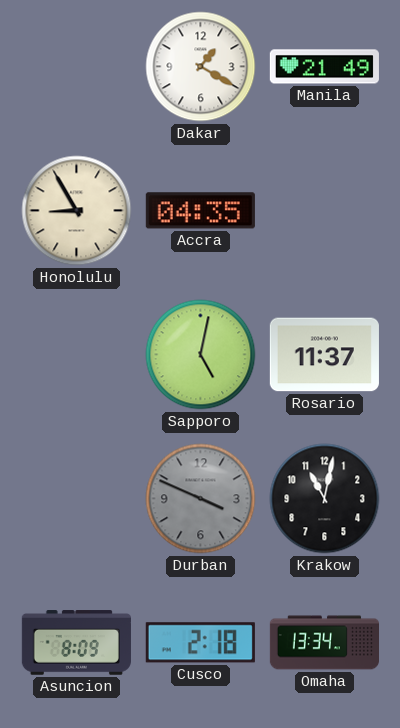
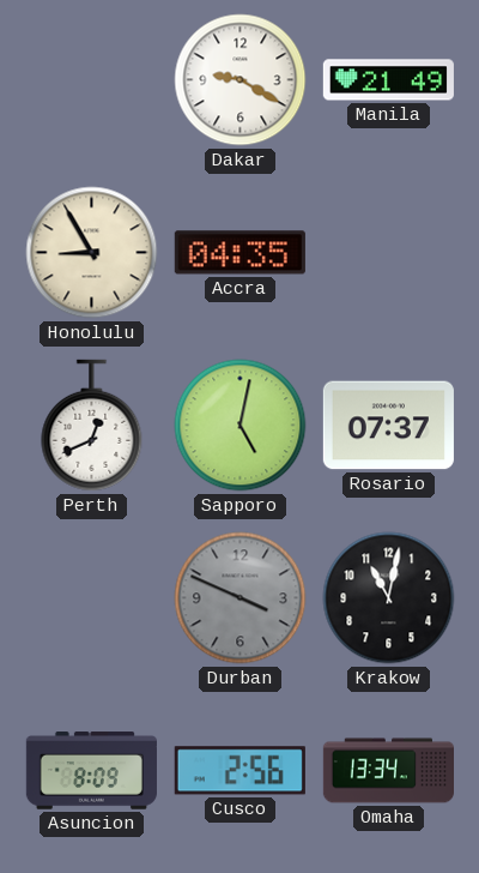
Dakar: 1:20 -> 9:20
Perth: none -> 12:41
Rosario: 11:37 -> 07:37
Cusco: 2:18 -> 2:56
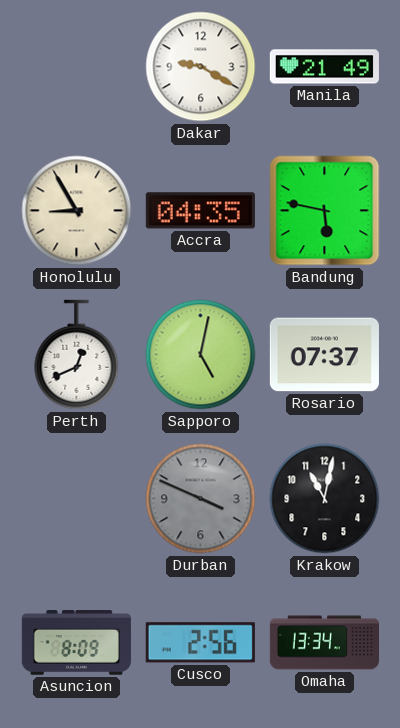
Bandung: none -> 5:47
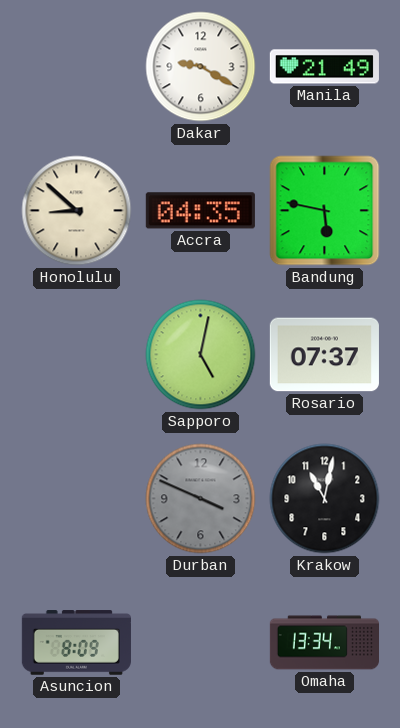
Honolulu: 8:55 -> 8:52
Perth: 12:41 -> none
Cusco: 2:56 -> none
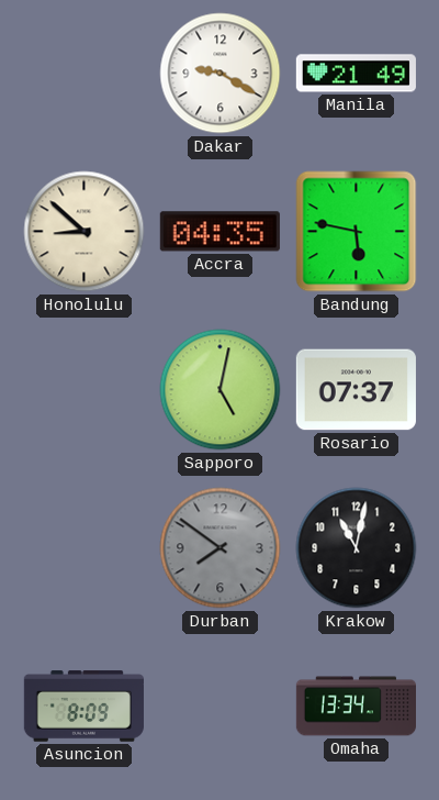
Durban: 3:49 -> 7:51
